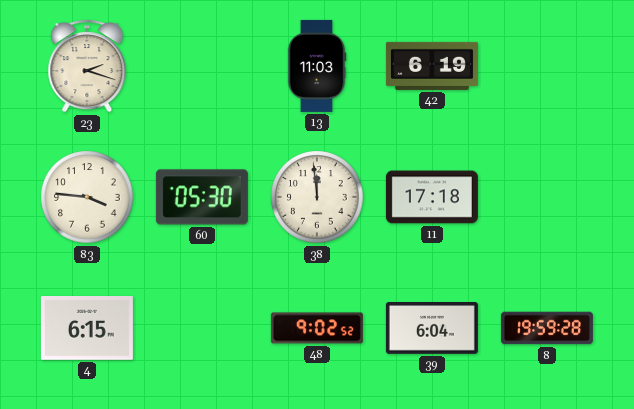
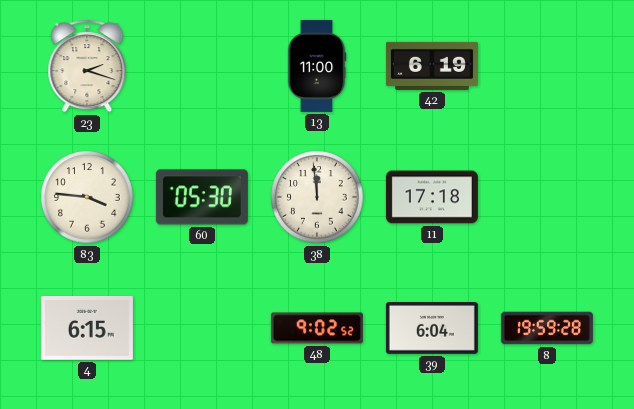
13: 11:03 -> 11:00
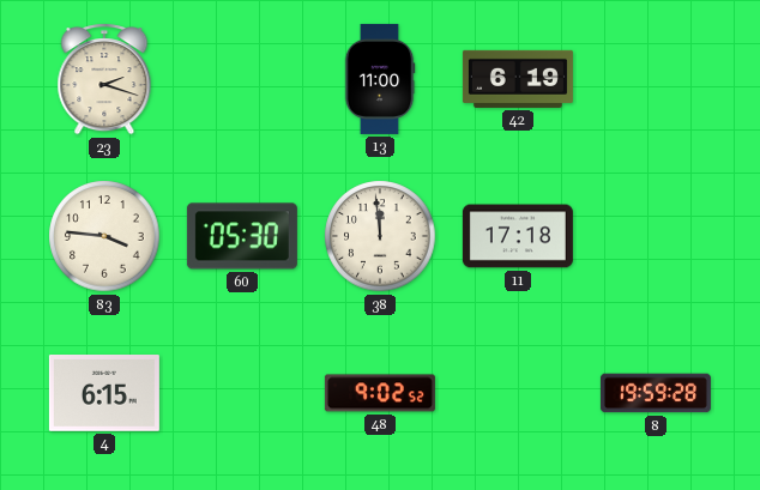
39: 6:04 -> none
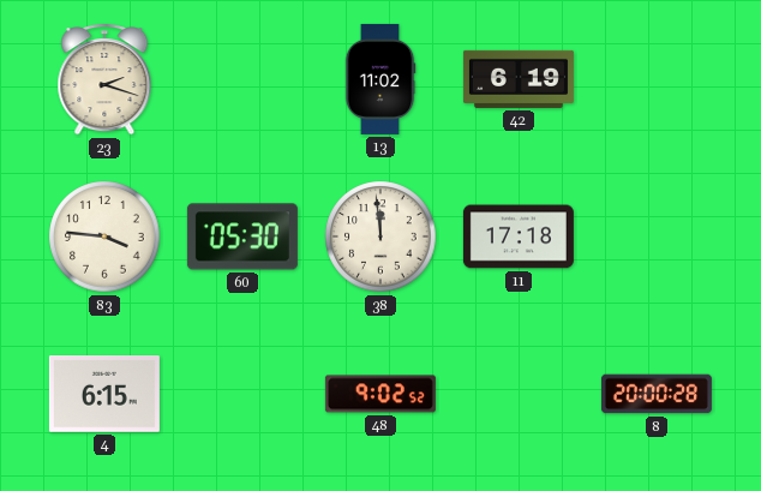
13: 11:00 -> 11:02
8: 19:59 -> 20:00
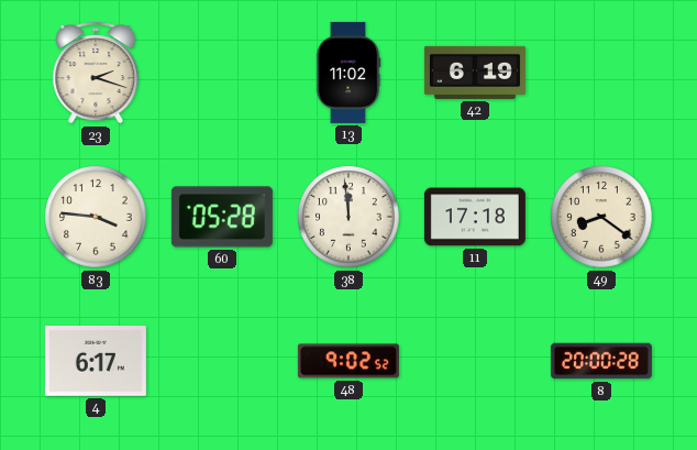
60: 05:30 -> 05:28
49: none -> 8:21
4: 6:15 -> 6:17
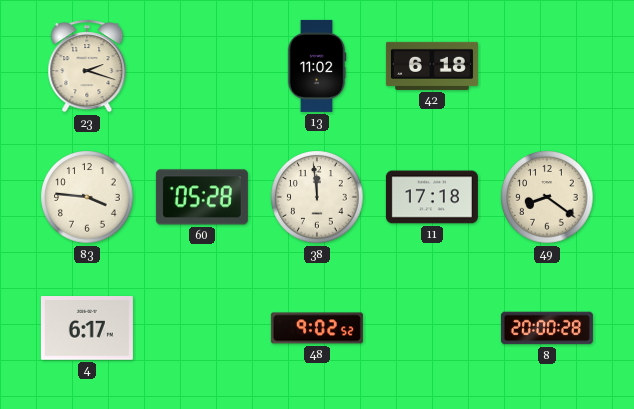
42: 6:19 -> 6:18
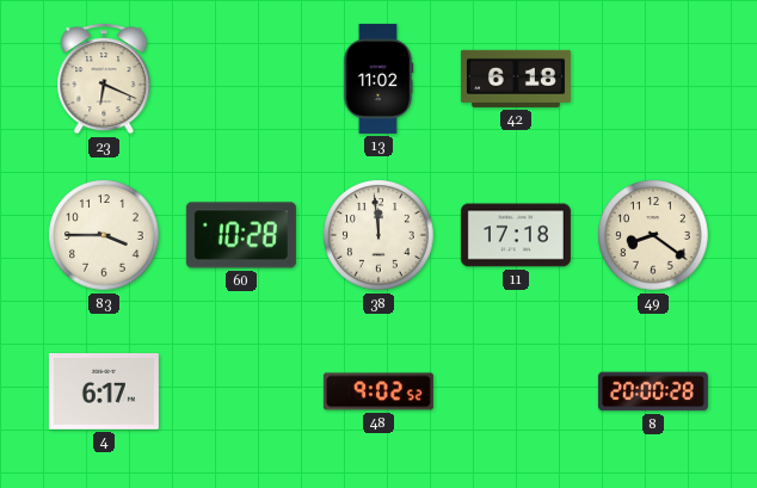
23: 2:18 -> 6:19
83: 3:46 -> 3:45
60: 05:28 -> 10:28
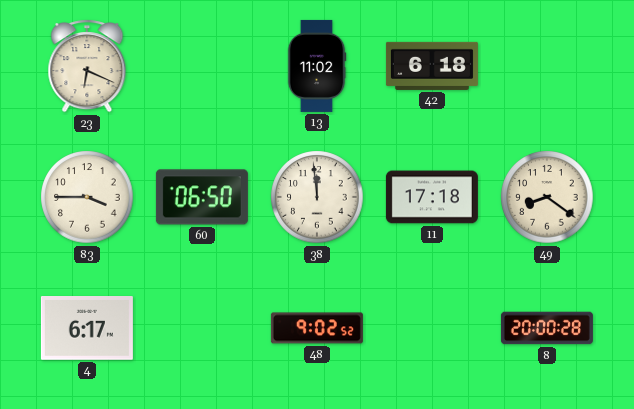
60: 10:28 -> 06:50
